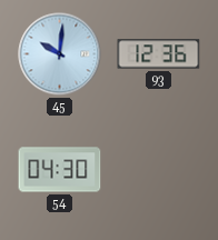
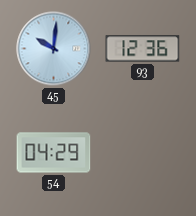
54: 04:30 -> 04:29
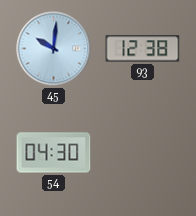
93: 12:36 -> 12:38
54: 04:29 -> 04:30
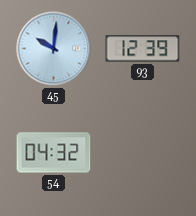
93: 12:38 -> 12:39
54: 04:30 -> 04:32
